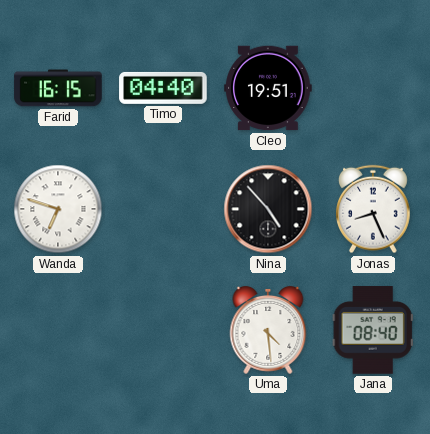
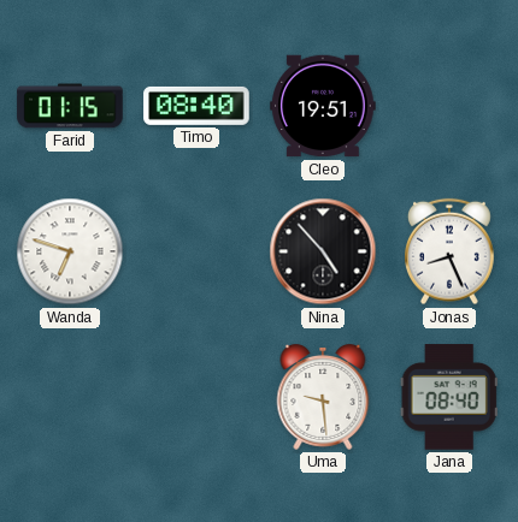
Farid: 16:15 -> 01:15
Timo: 04:40 -> 08:40
Uma: 4:29 -> 9:29
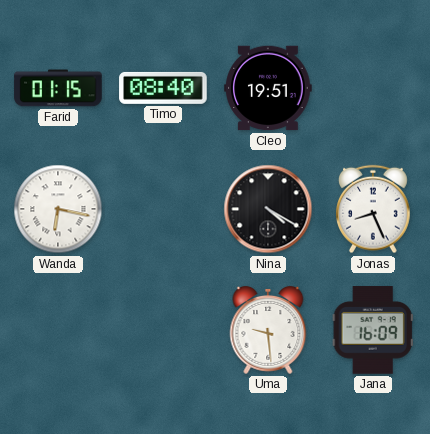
Wanda: 6:48 -> 6:17
Nina: 4:53 -> 4:20
Jana: 08:40 -> 16:09
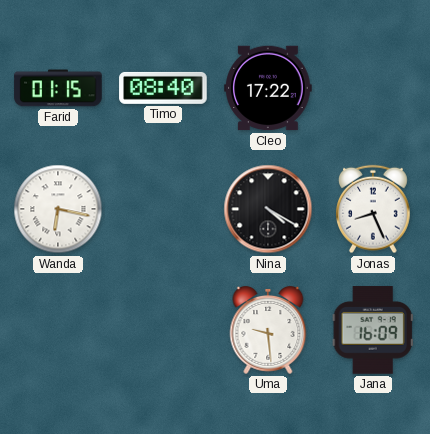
Cleo: 19:51 -> 17:22
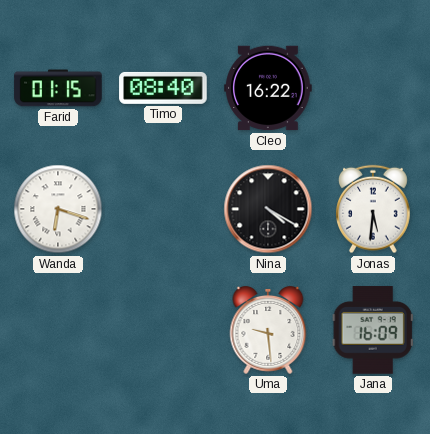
Cleo: 17:22 -> 16:22
Wanda: 6:17 -> 6:18
Jonas: 8:26 -> 5:31
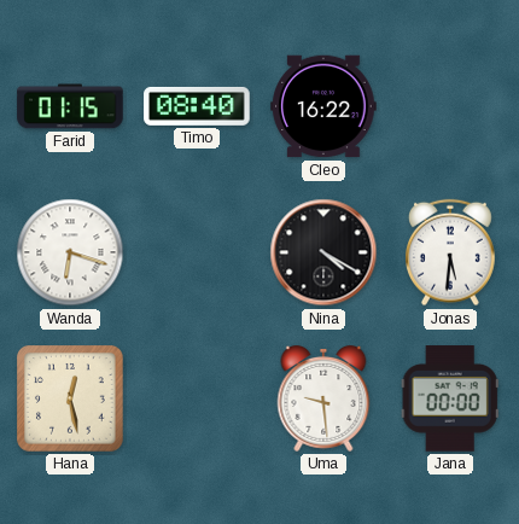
Hana: none -> 12:28
Jana: 16:09 -> 00:00
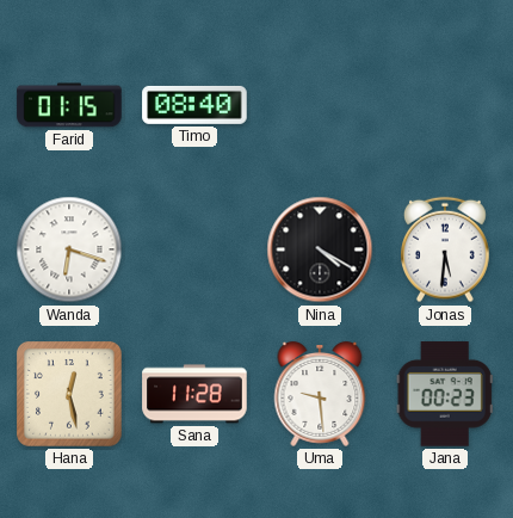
Cleo: 16:22 -> none
Sana: none -> 11:28
Jana: 00:00 -> 00:23
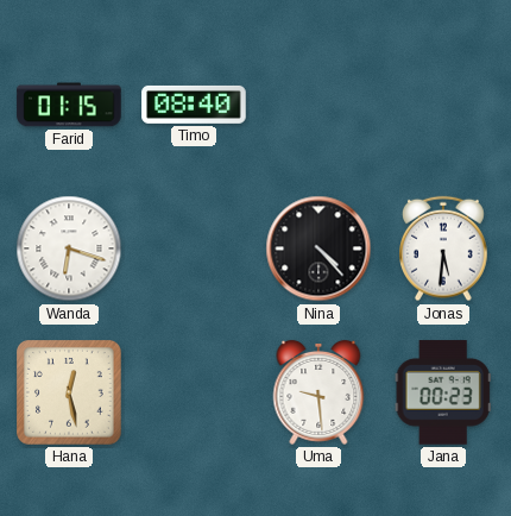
Nina: 4:20 -> 4:23
Sana: 11:28 -> none
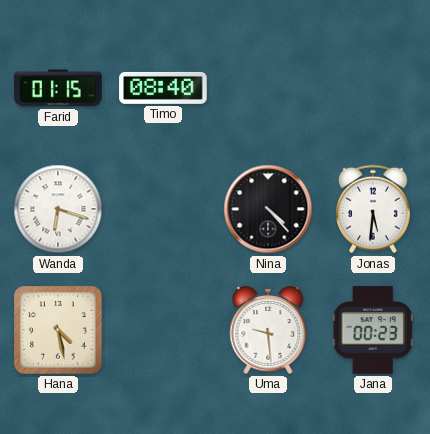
Hana: 12:28 -> 4:28
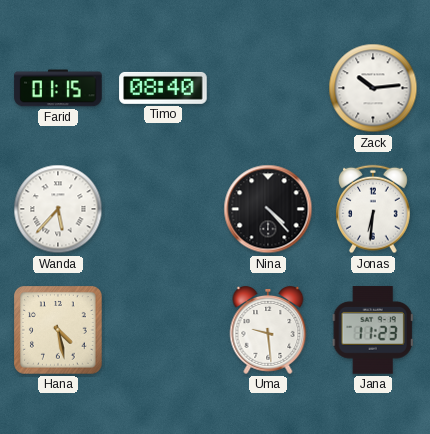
Zack: none -> 10:14
Wanda: 6:18 -> 5:37
Jonas: 5:31 -> 6:31
Jana: 00:23 -> 11:23
